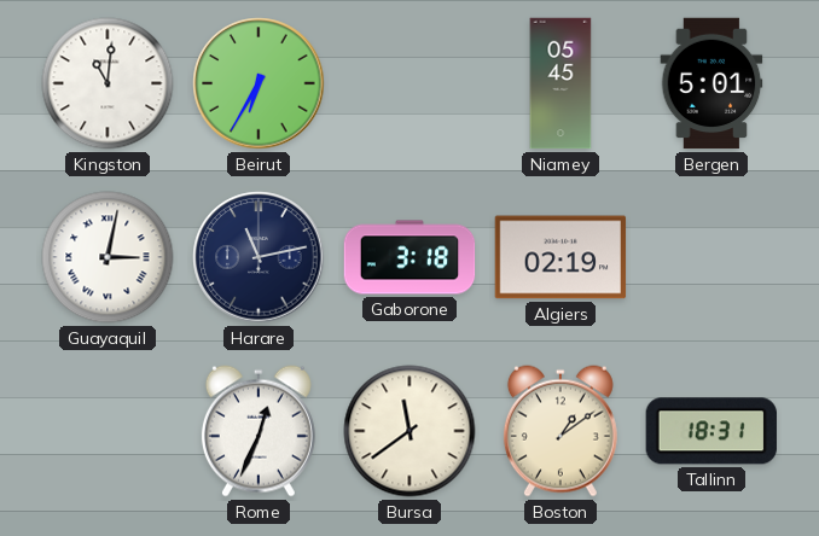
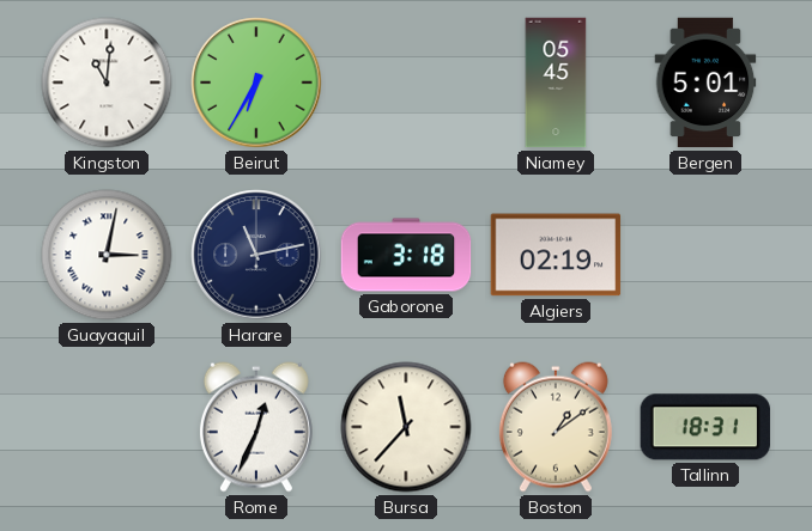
Bursa: 11:39 -> 11:37
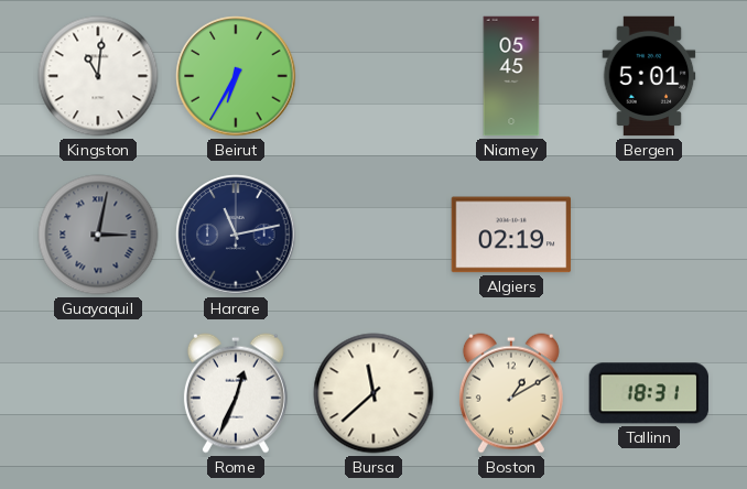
Guayaquil dial: white -> grey
Gaborone: 3:18 -> none
Bursa: 11:37 -> 11:38
Boston: 1:09 -> 1:10
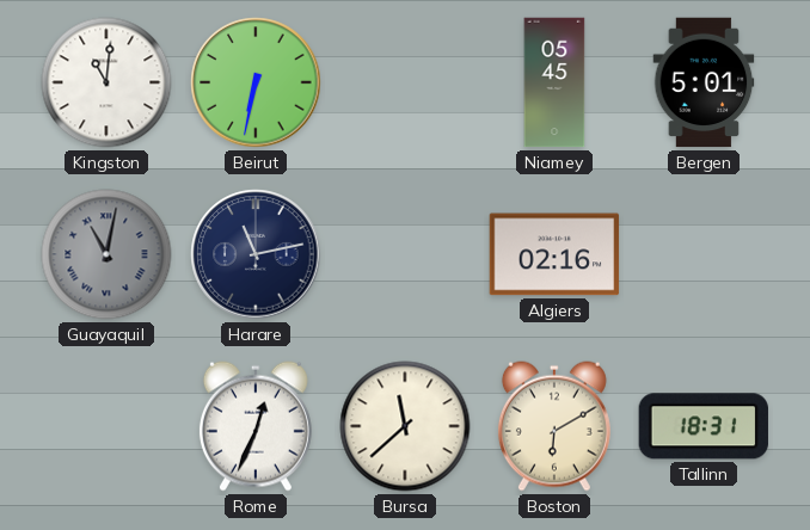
Beirut: 6:35 -> 6:32
Guayaquil: 3:02 -> 11:02
Algiers: 02:19 -> 02:16
Boston: 1:10 -> 6:10
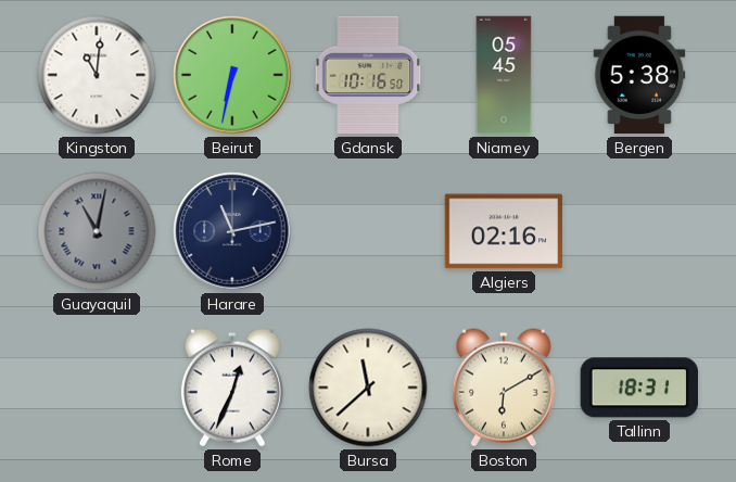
Gdansk: none -> 10:16
Bergen: 5:01 -> 5:38
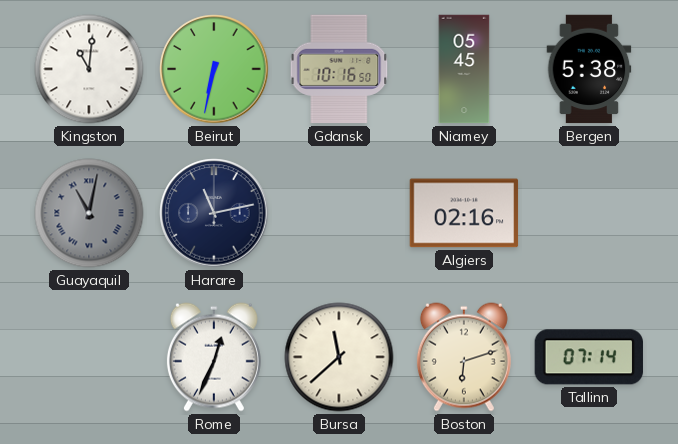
Boston: 6:10 -> 6:12
Tallinn: 18:31 -> 07:14
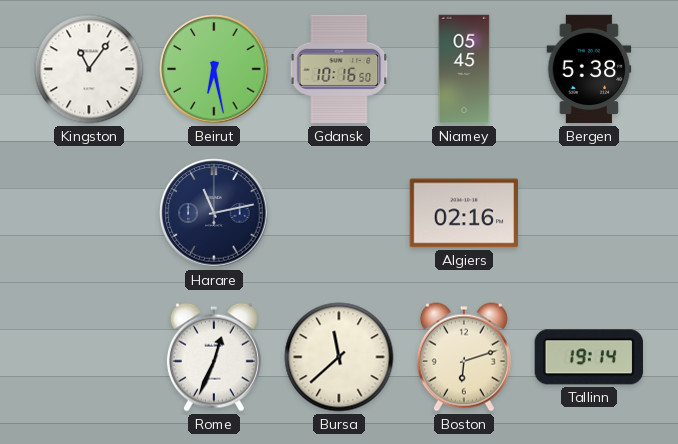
Kingston: 11:01 -> 11:06
Beirut: 6:32 -> 6:28
Guayaquil: 11:02 -> none
Tallinn: 07:14 -> 19:14
